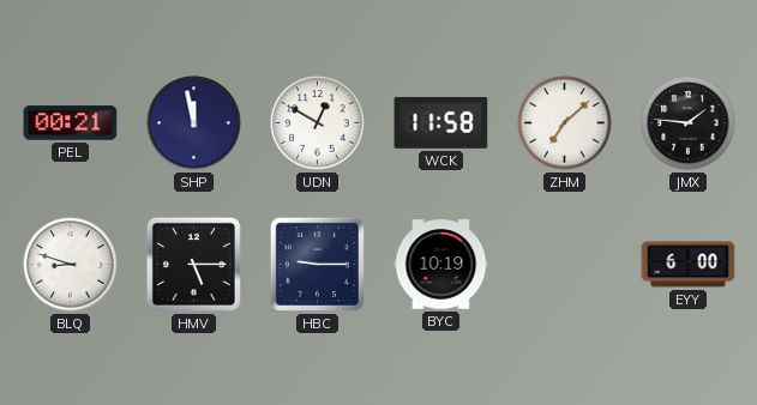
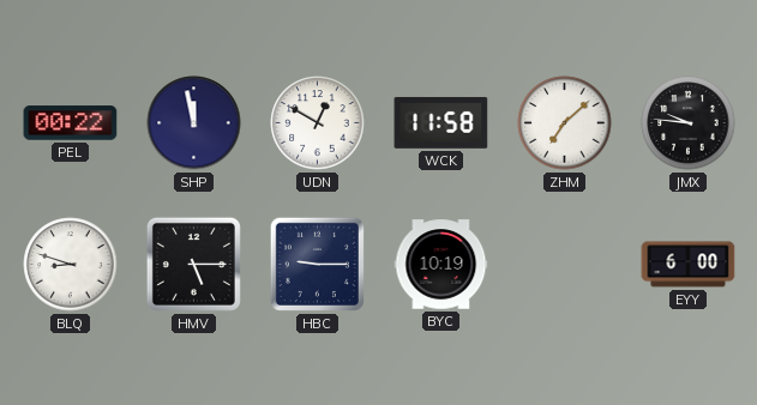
PEL: 00:21 -> 00:22
JMX: 1:46 -> 9:46
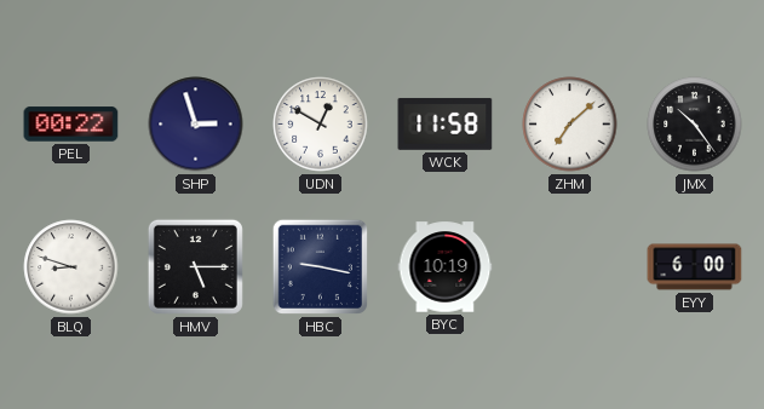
SHP: 11:58 -> 2:57
JMX: 9:46 -> 10:24
HBC: 9:15 -> 9:17
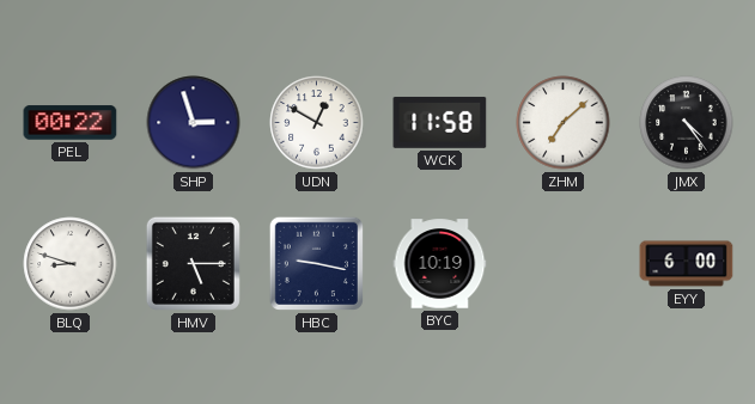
JMX: 10:24 -> 4:24
